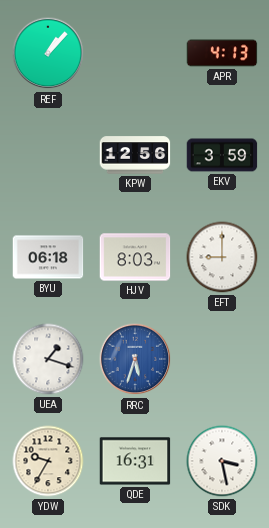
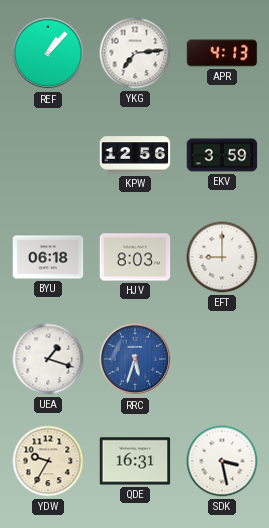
YKG: none -> 7:14
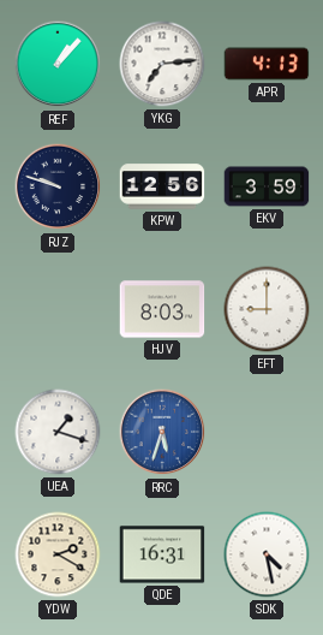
RJZ: none -> 9:48
BYU: 06:18 -> none
YDW: 9:35 -> 2:20
SDK: 3:28 -> 4:28
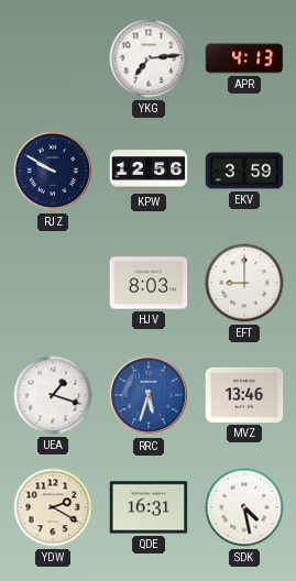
REF: 1:07 -> none
RJZ: 9:48 -> 9:50
MVZ: none -> 13:46
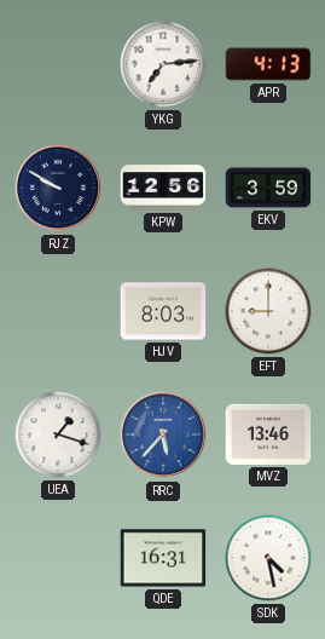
RRC: 5:33 -> 5:37
YDW: 2:20 -> none
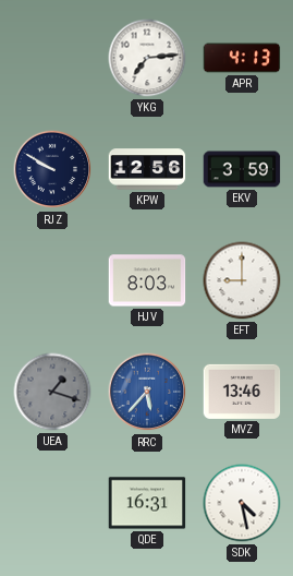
UEA dial: white -> grey
